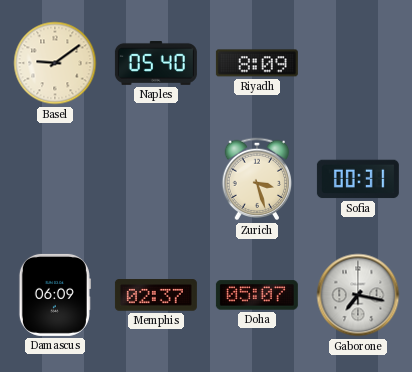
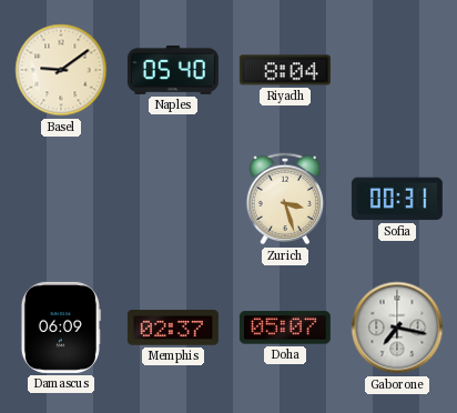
Riyadh: 8:09 -> 8:04
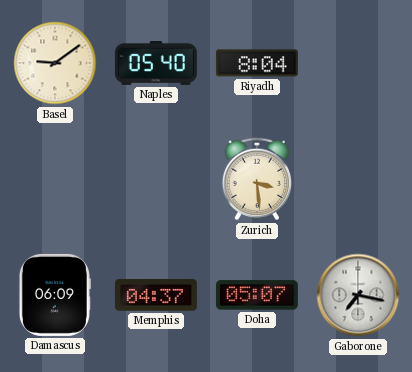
Zurich: 3:27 -> 3:29
Sofia: 00:31 -> none
Memphis: 02:37 -> 04:37
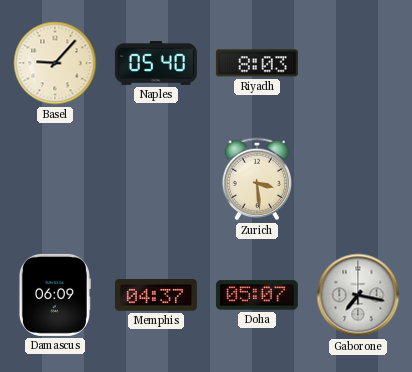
Basel: 9:09 -> 9:07
Riyadh: 8:04 -> 8:03
